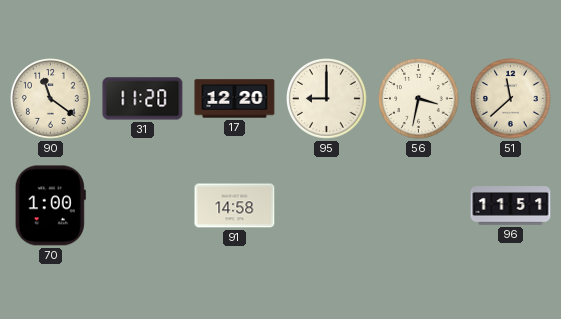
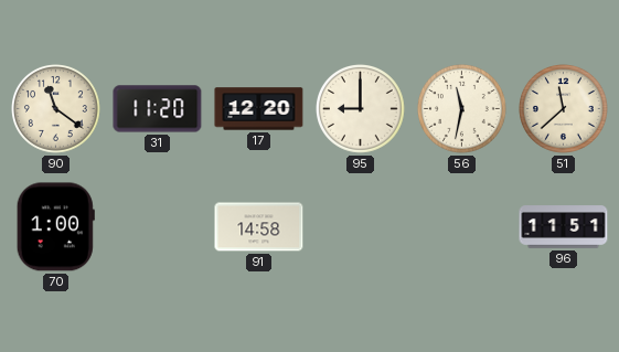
56: 3:32 -> 11:32
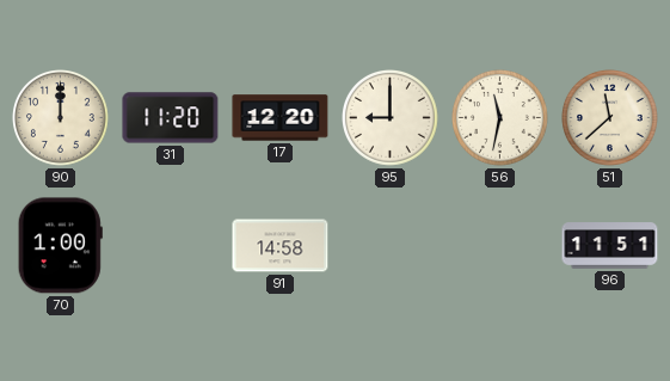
90: 11:21 -> 12:00
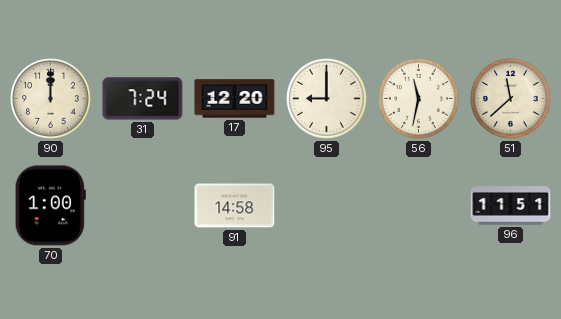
31: 11:20 -> 7:24
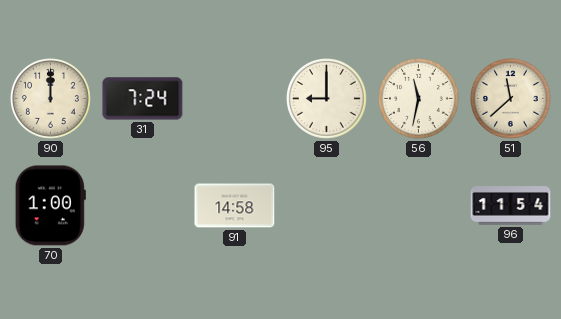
17: 12:20 -> none
96: 11:51 -> 11:54
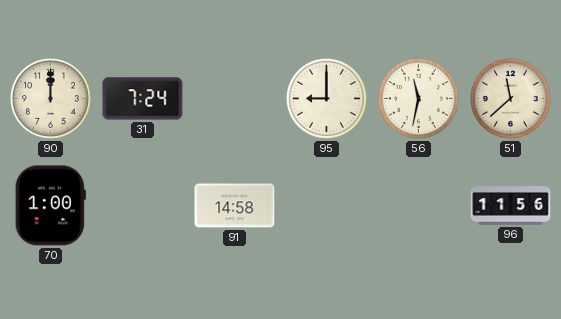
96: 11:54 -> 11:56
